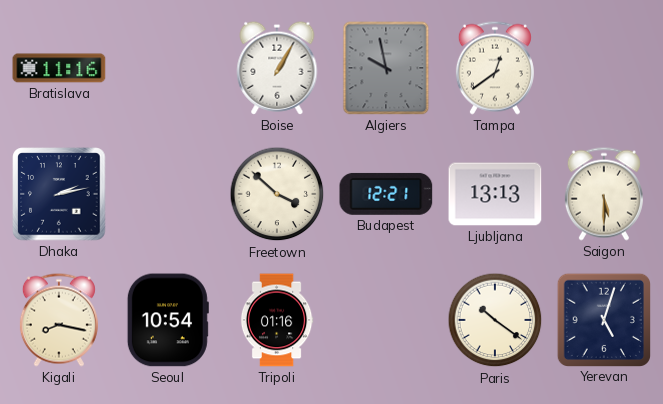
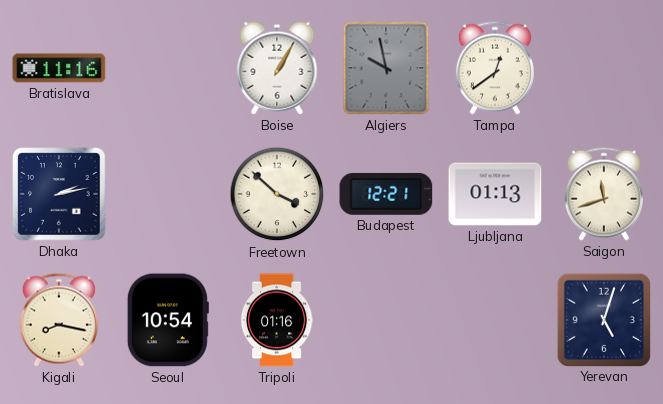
Ljubljana: 13:13 -> 01:13
Saigon: 5:30 -> 11:42
Paris: 10:21 -> none
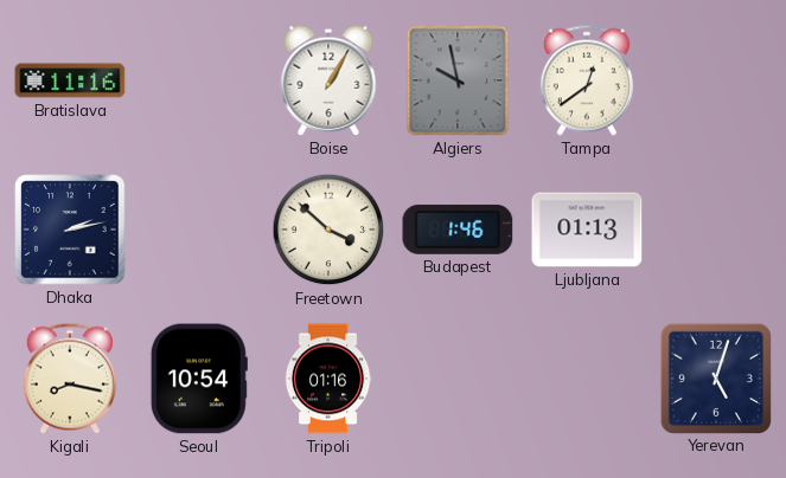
Budapest: 12:21 -> 1:46
Saigon: 11:42 -> none
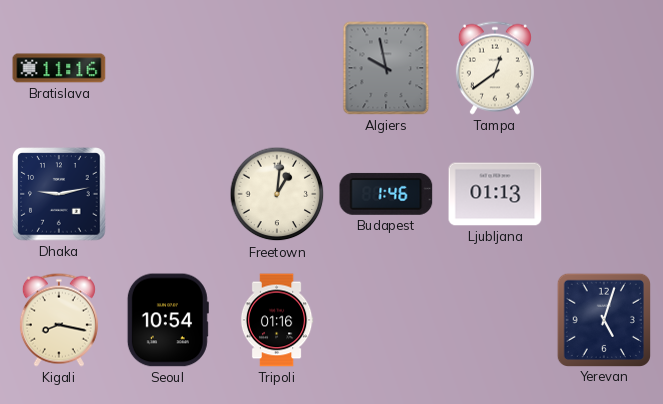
Boise: 1:05 -> none
Dhaka: 2:13 -> 9:13
Freetown: 3:52 -> 1:01
